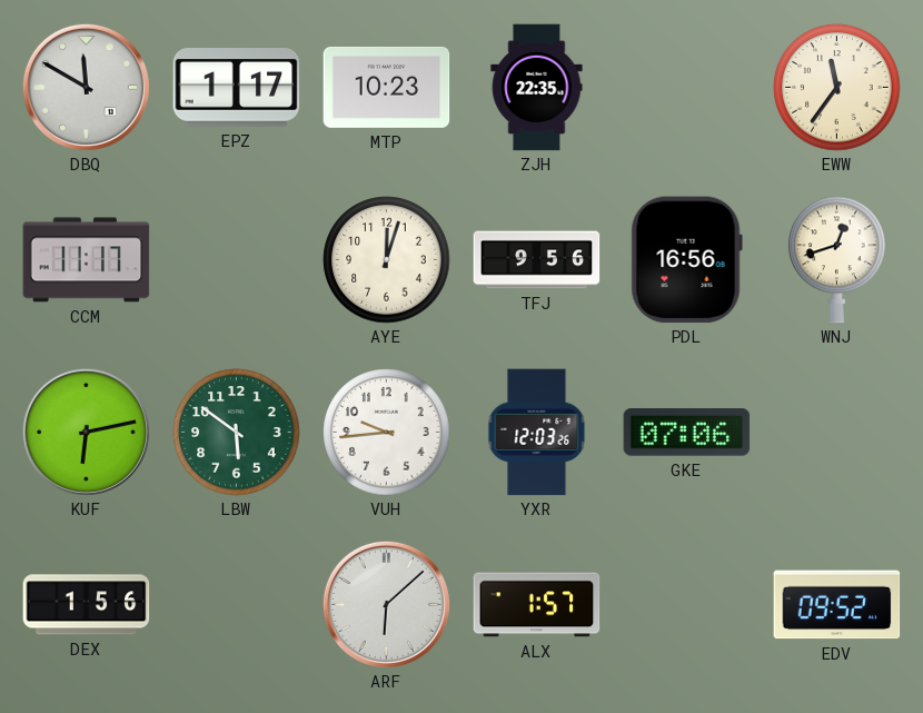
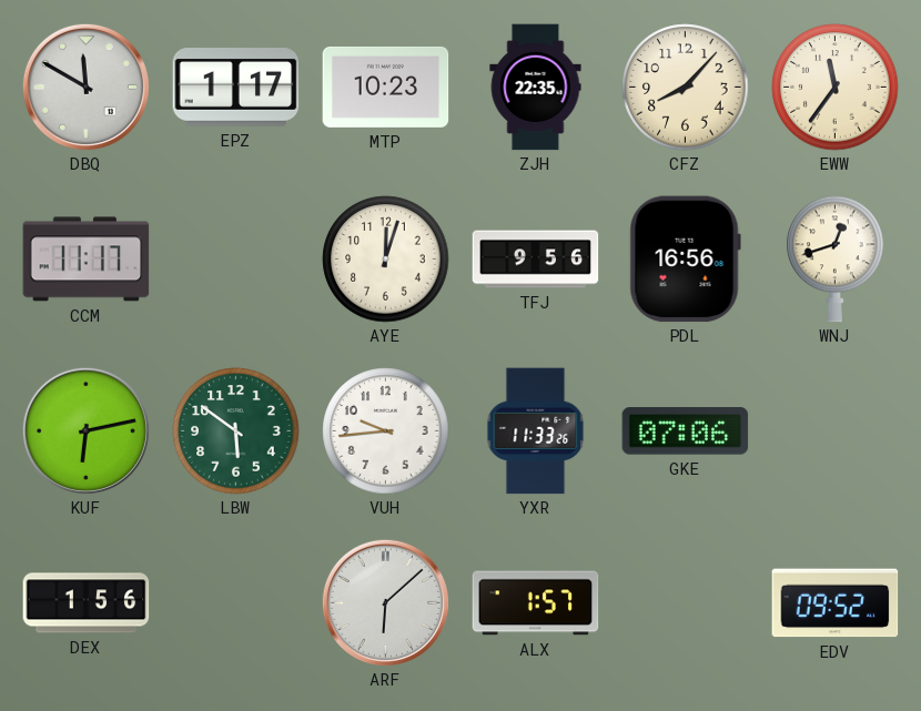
CFZ: none -> 8:07
YXR: 12:03 -> 11:33
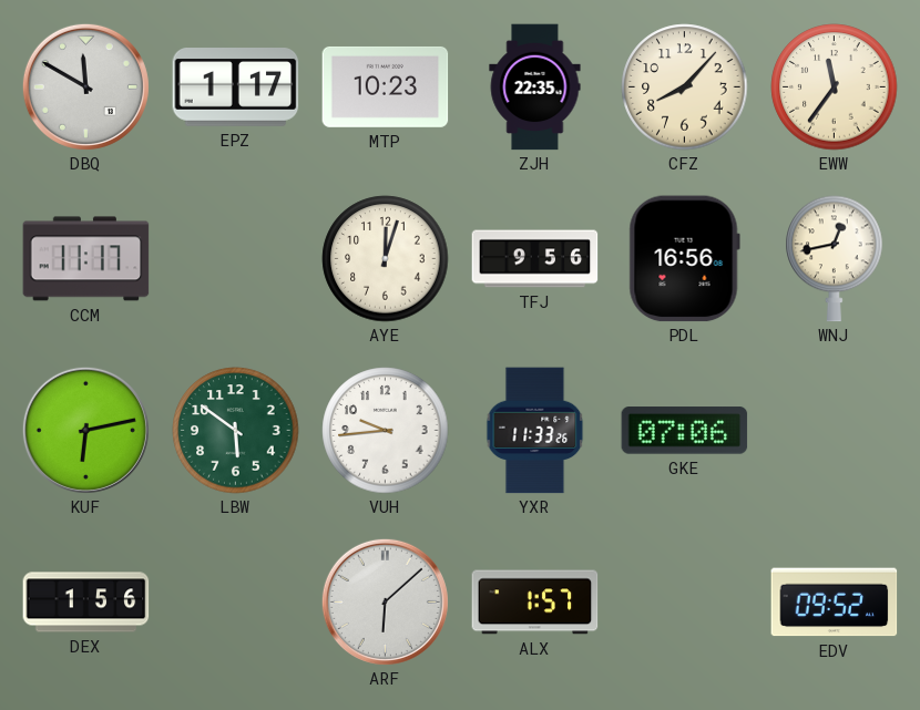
WNJ: 12:42 -> 12:43
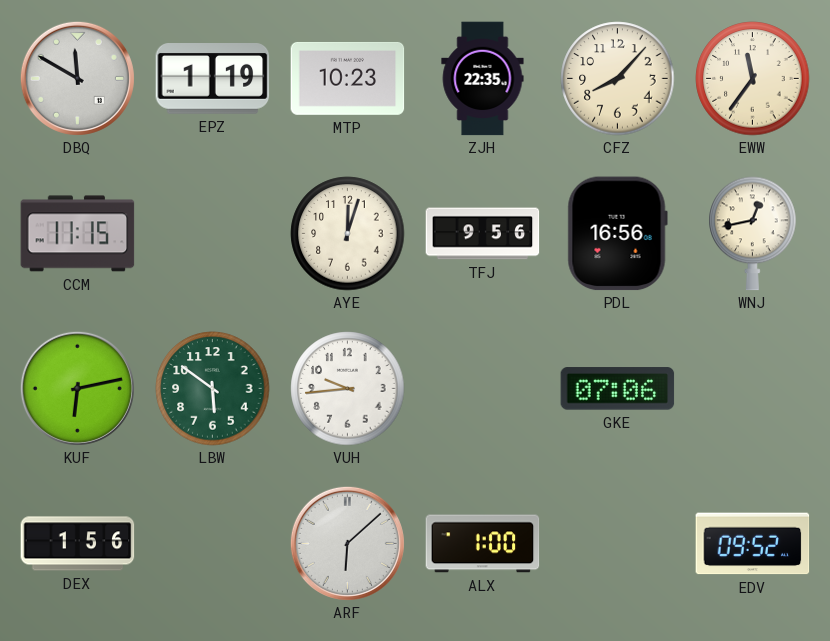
EPZ: 1:17 -> 1:19
CCM: 11:17 -> 11:15
YXR: 11:33 -> none
ALX: 1:57 -> 1:00
